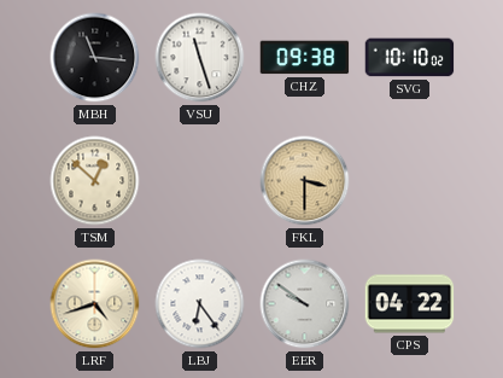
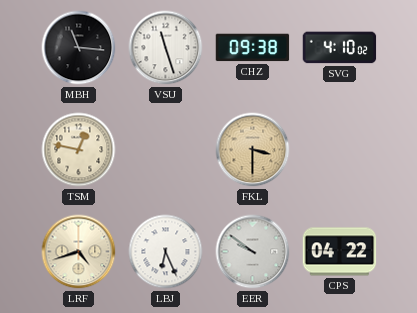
SVG: 10:10 -> 4:10
TSM: 12:52 -> 12:47
LBJ: 6:24 -> 6:26
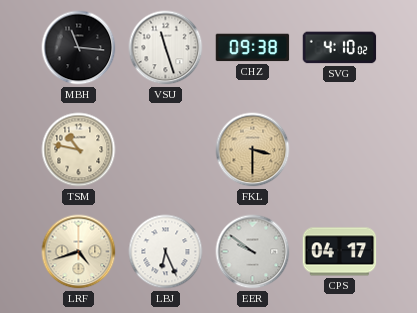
TSM: 12:47 -> 10:47
CPS: 04:22 -> 04:17
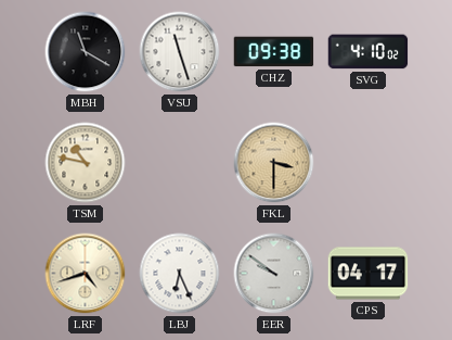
MBH: 11:16 -> 11:20
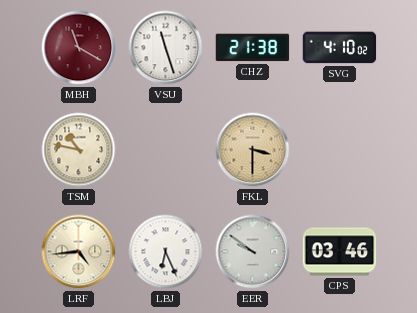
MBH dial: black -> burgundy
CHZ: 09:38 -> 21:38
LRF: 4:42 -> 4:44
CPS: 04:17 -> 03:46
